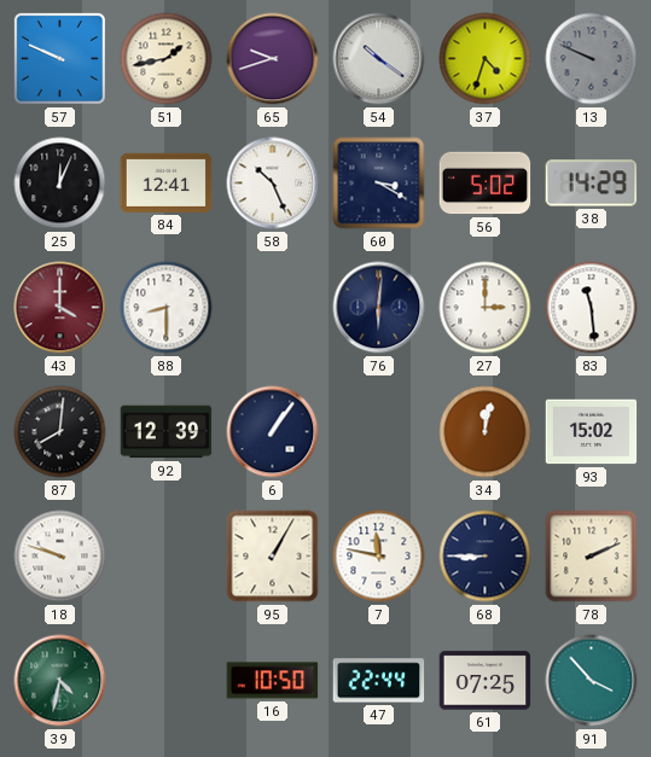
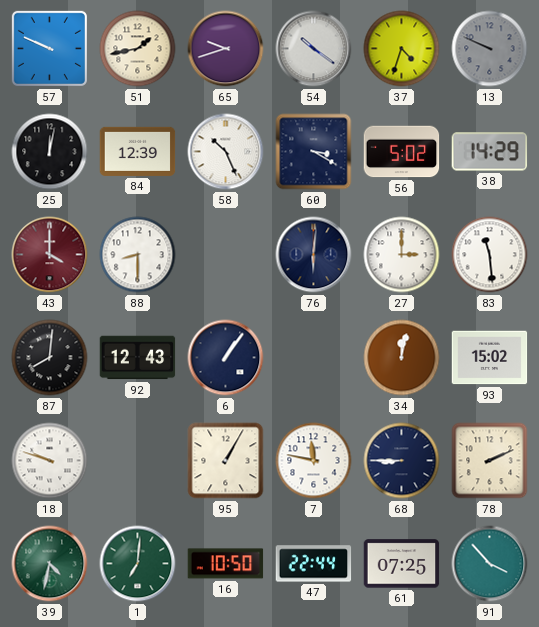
25: 12:04 -> 12:02
84: 12:41 -> 12:39
92: 12:39 -> 12:43
1: none -> 7:01
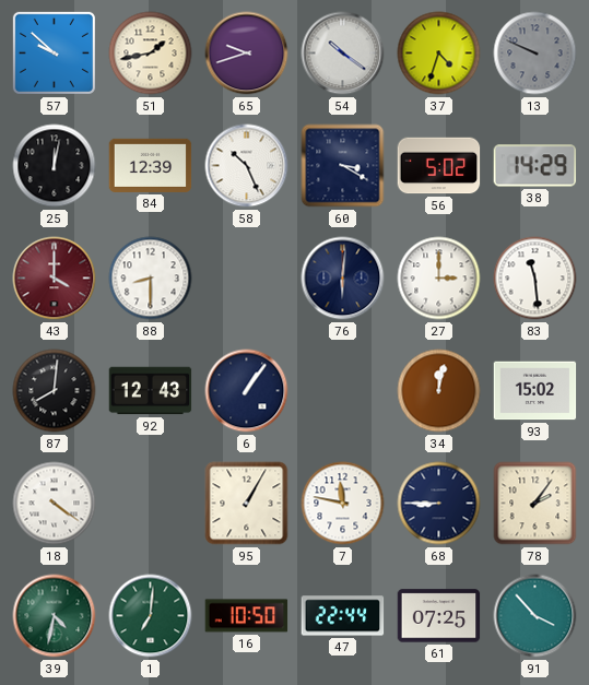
57: 9:49 -> 9:52
18: 9:48 -> 4:21
78: 2:11 -> 2:06
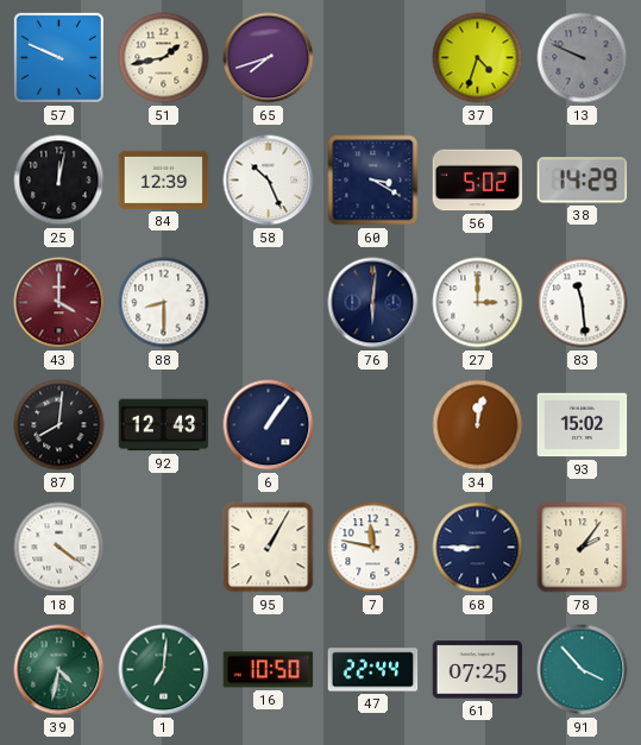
57: 9:52 -> 9:49
65: 9:42 -> 7:42
54: 10:21 -> none
